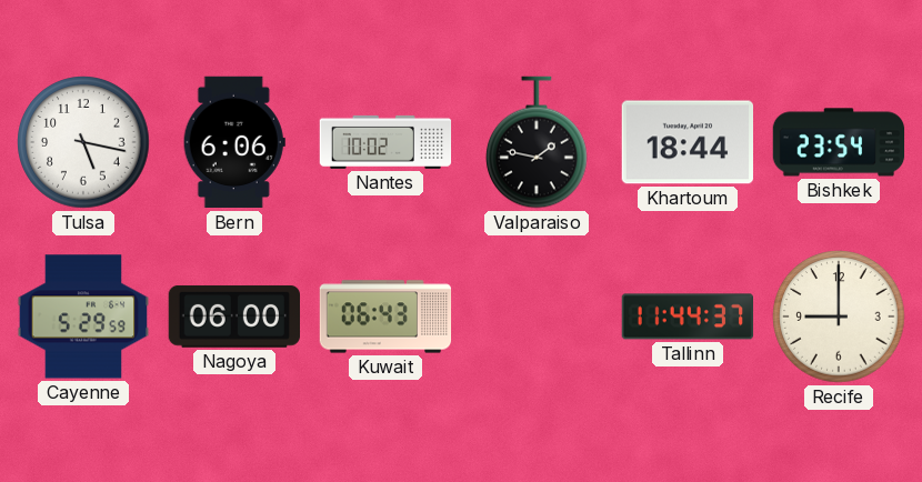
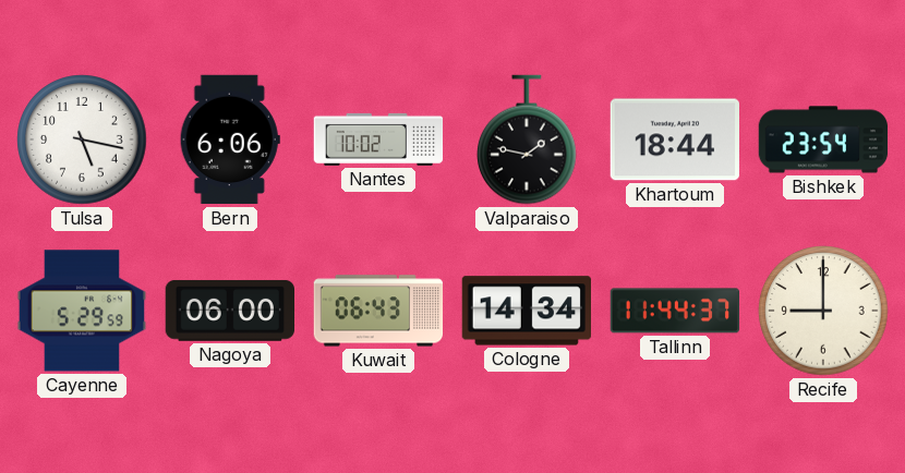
Cologne: none -> 14:34
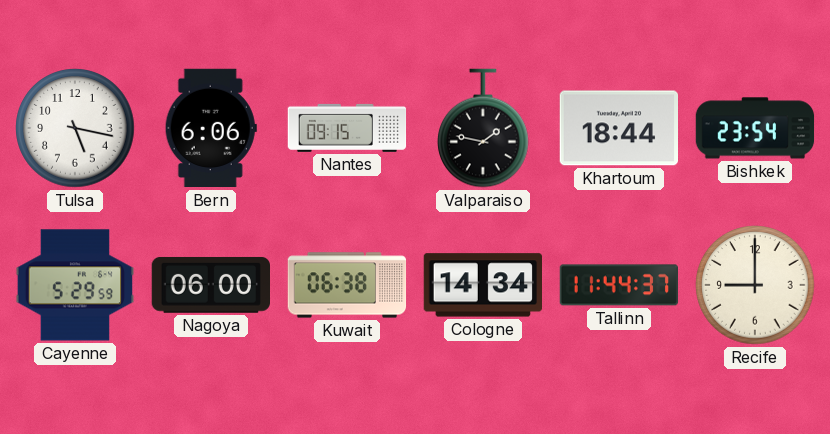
Nantes: 10:02 -> 09:15
Kuwait: 06:43 -> 06:38
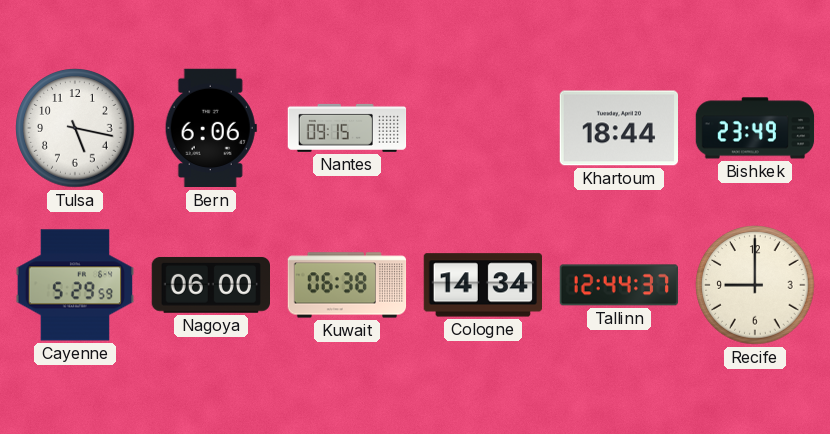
Valparaiso: 1:47 -> none
Bishkek: 23:54 -> 23:49
Tallinn: 11:44 -> 12:44
